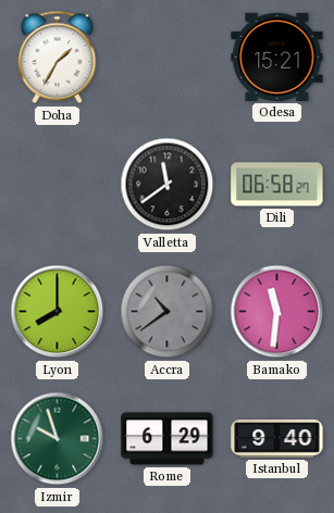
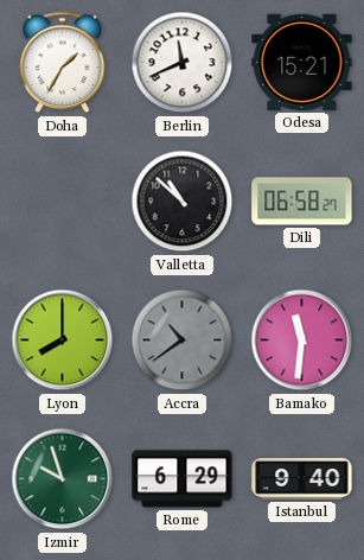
Berlin: none -> 11:41
Valletta: 11:39 -> 10:52
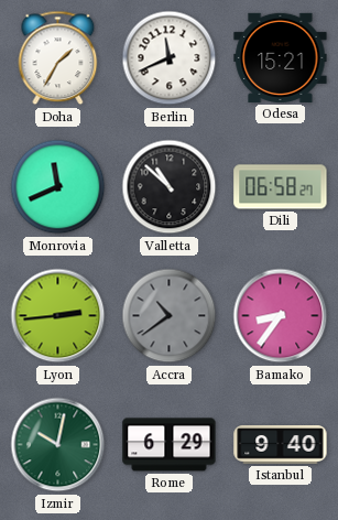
Monrovia: none -> 11:41
Lyon: 8:00 -> 2:44
Bamako: 11:31 -> 8:36
Izmir: 9:57 -> 10:02
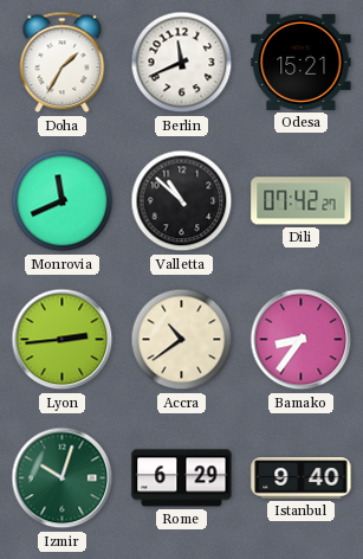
Dili: 06:58 -> 07:42
Accra dial: grey -> cream
Izmir: 10:02 -> 10:03
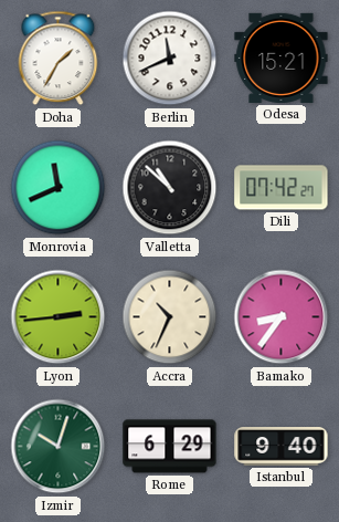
Accra: 10:39 -> 10:34
